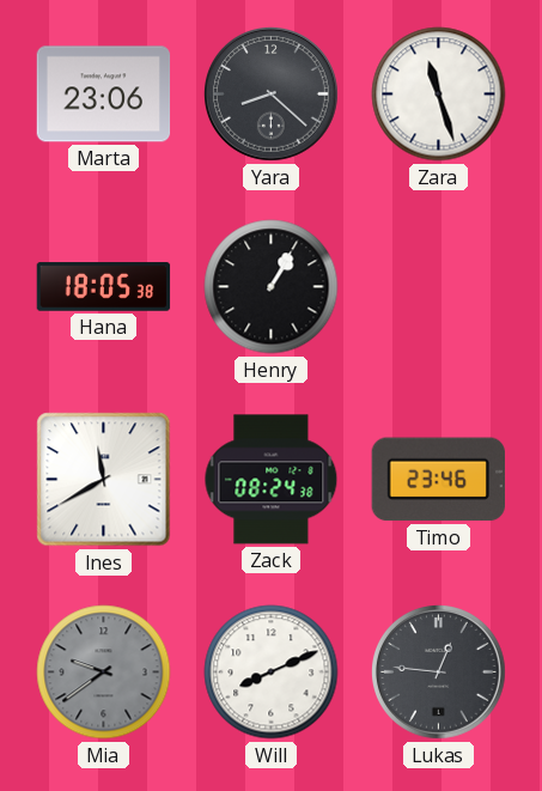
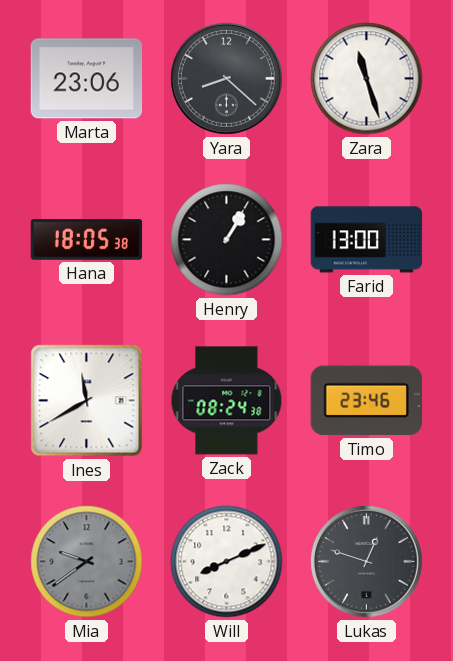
Farid: none -> 13:00
Lukas: 12:46 -> 12:48
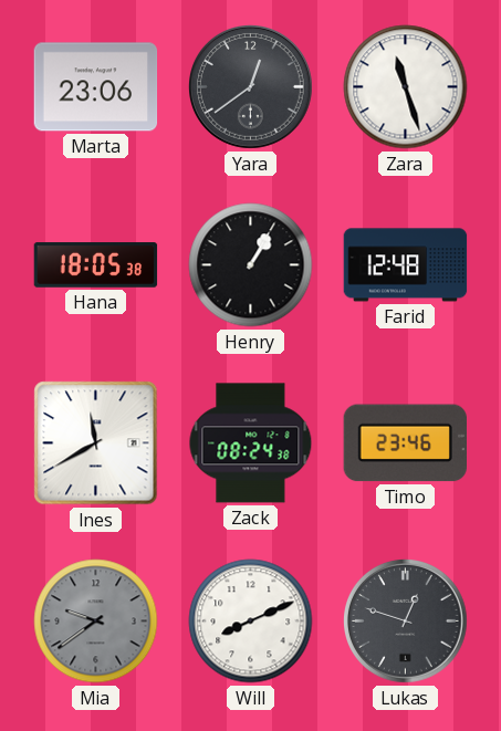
Yara: 8:22 -> 12:39
Farid: 13:00 -> 12:48
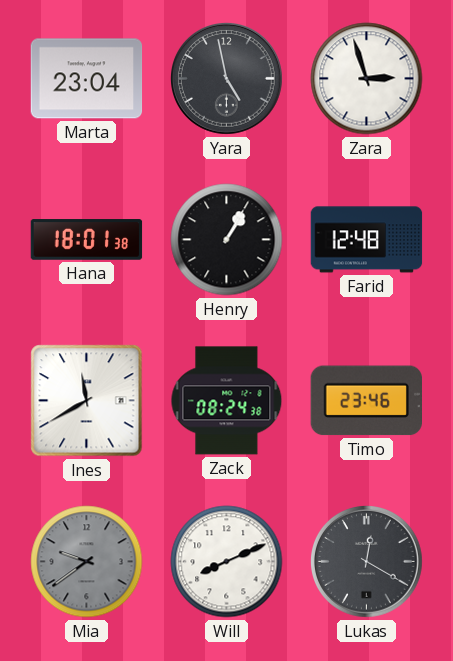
Marta: 23:06 -> 23:04
Yara: 12:39 -> 4:58
Zara: 11:27 -> 2:57
Hana: 18:05 -> 18:01
Lukas: 12:48 -> 12:20
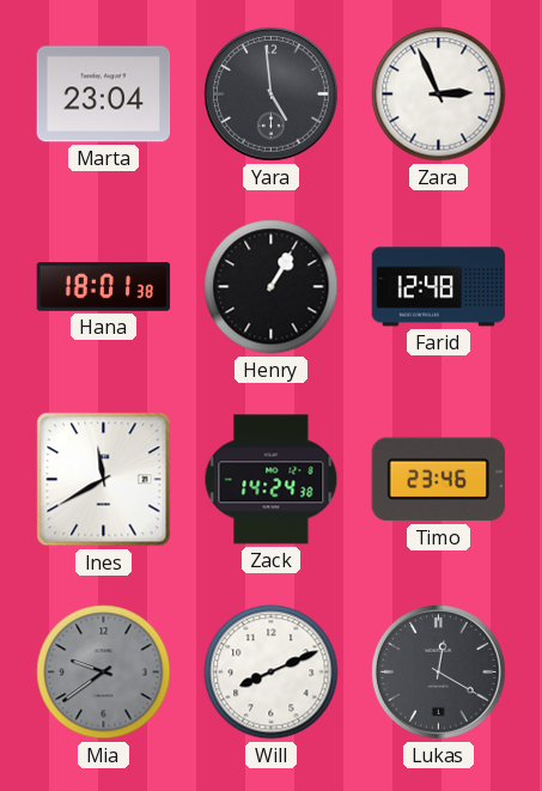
Yara: 4:58 -> 4:59
Zara: 2:57 -> 2:56
Zack: 08:24 -> 14:24
